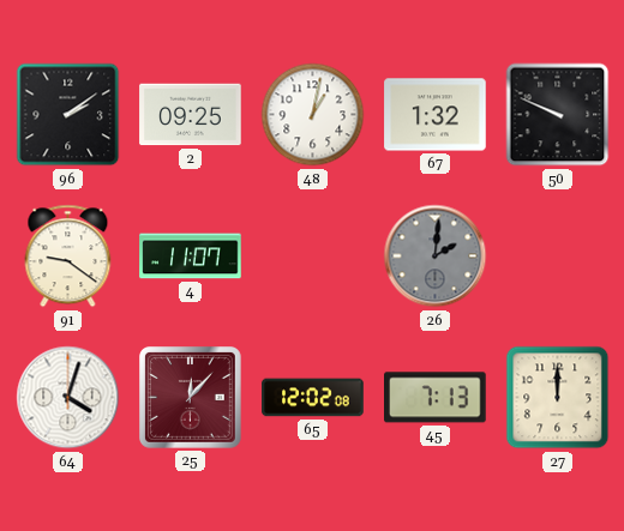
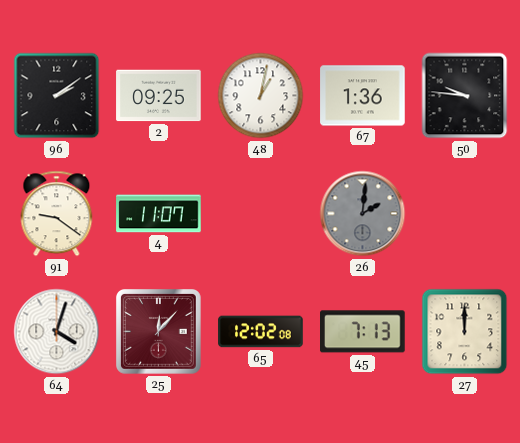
67: 1:32 -> 1:36
50: 9:49 -> 9:46
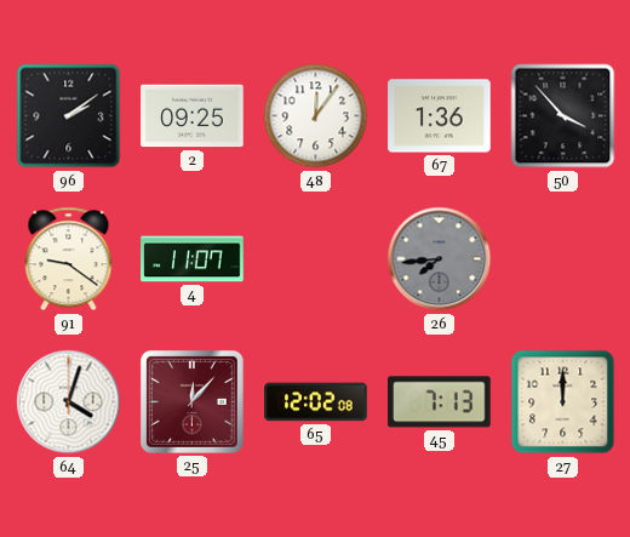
48: 1:02 -> 12:06
50: 9:46 -> 3:53
26: 2:01 -> 7:44
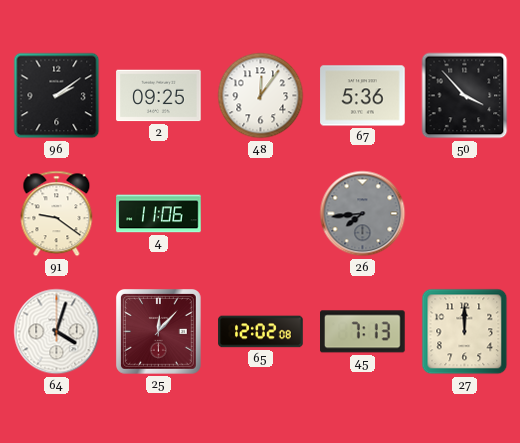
67: 1:36 -> 5:36
4: 11:07 -> 11:06
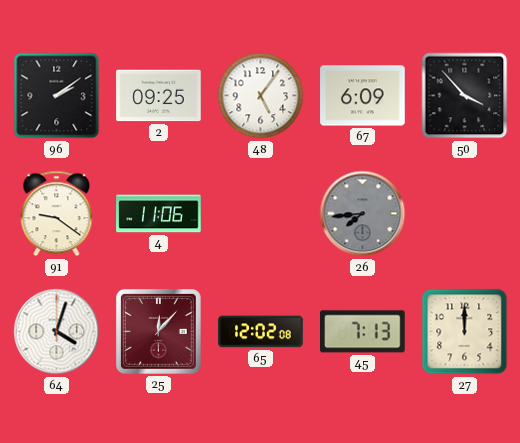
48: 12:06 -> 5:06
67: 5:36 -> 6:09
